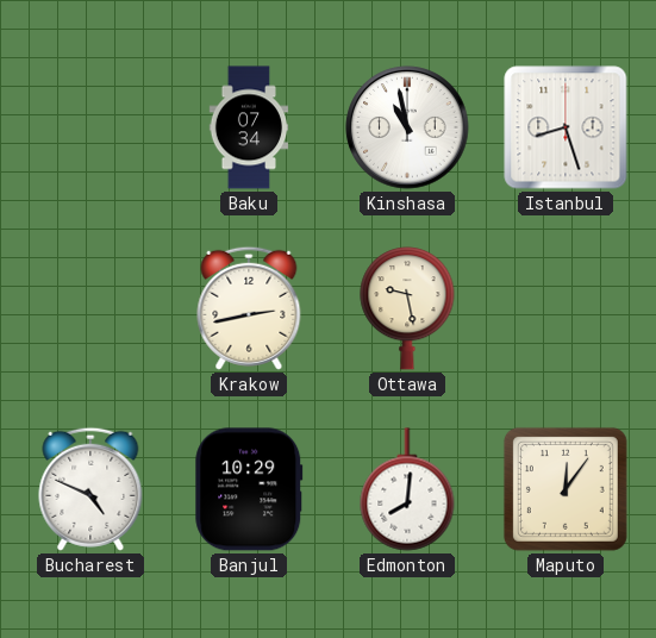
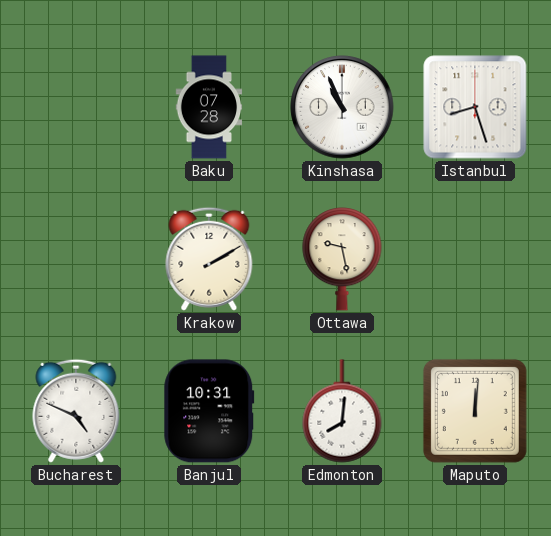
Baku: 07:34 -> 07:28
Kinshasa: 10:58 -> 10:56
Krakow: 2:43 -> 2:10
Banjul: 10:29 -> 10:31
Maputo: 12:06 -> 12:01
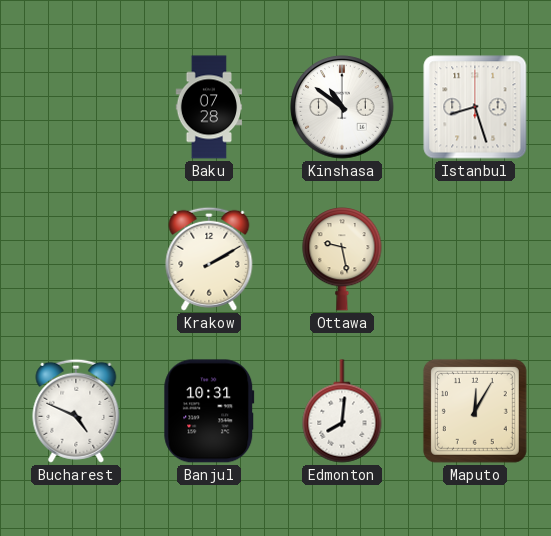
Kinshasa: 10:56 -> 10:51
Maputo: 12:01 -> 12:05
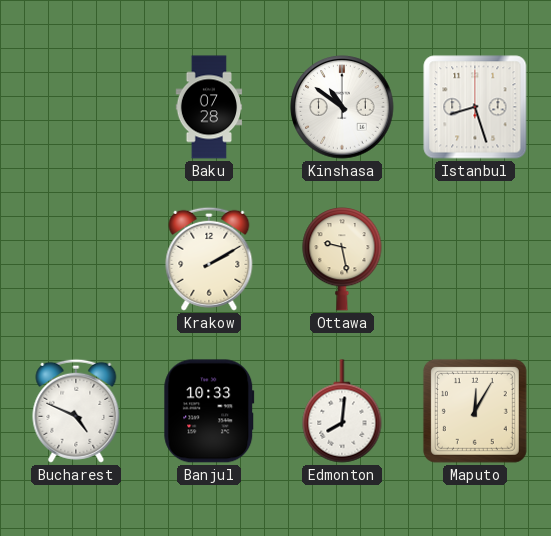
Banjul: 10:31 -> 10:33
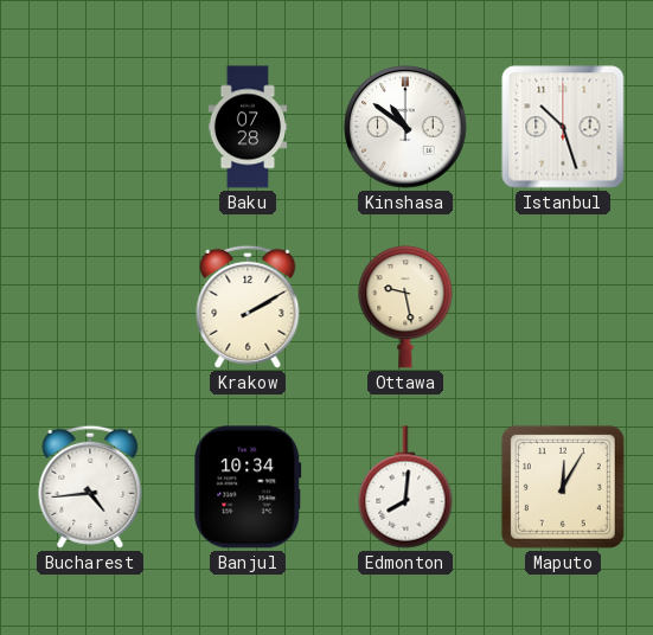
Istanbul: 8:27 -> 10:27
Bucharest: 4:49 -> 4:44
Banjul: 10:33 -> 10:34
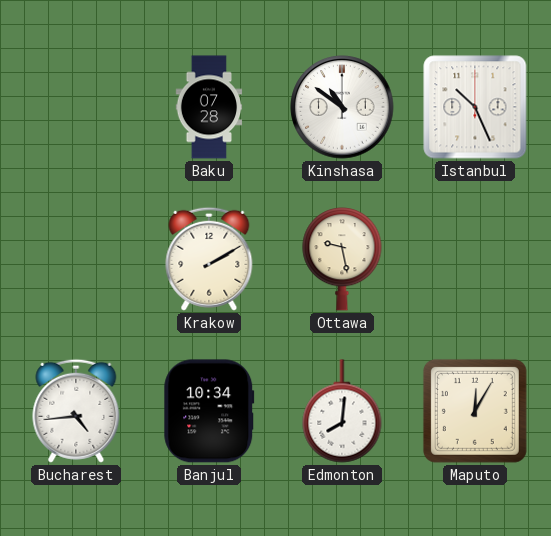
Istanbul: 10:27 -> 10:26
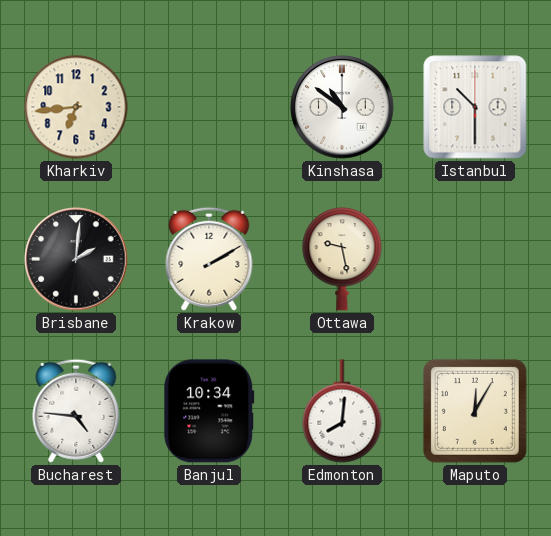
Kharkiv: none -> 6:44
Baku: 07:28 -> none
Istanbul: 10:26 -> 10:30
Brisbane: none -> 2:01
Bucharest: 4:44 -> 4:46
